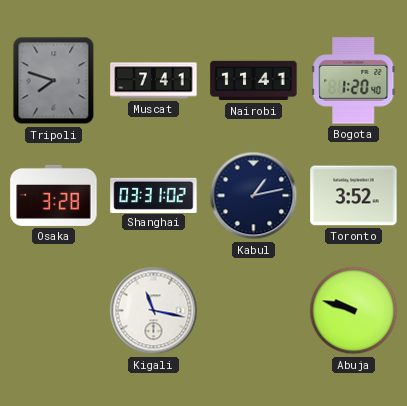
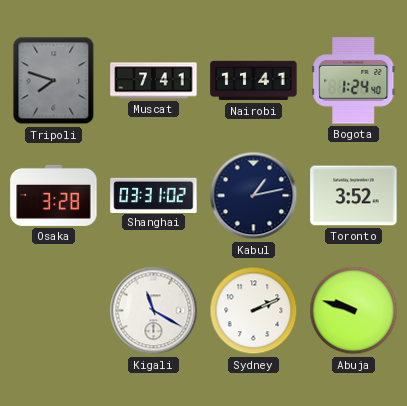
Bogota: 1:20 -> 1:24
Kigali: 11:17 -> 11:20
Sydney: none -> 2:11
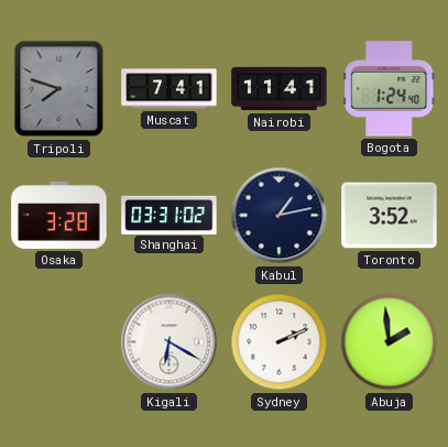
Kigali: 11:20 -> 6:20
Abuja: 9:48 -> 1:59
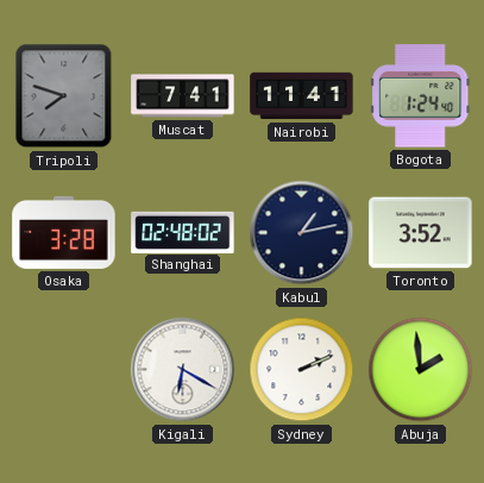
Shanghai: 03:31 -> 02:48
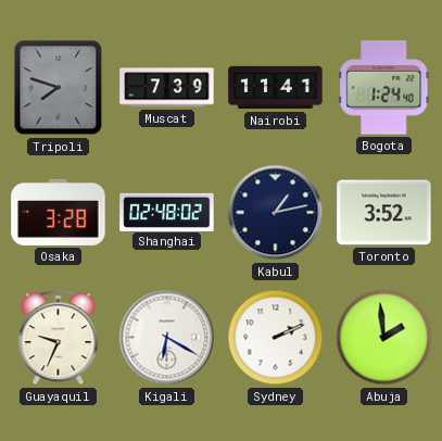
Muscat: 7:41 -> 7:39
Guayaquil: none -> 9:34
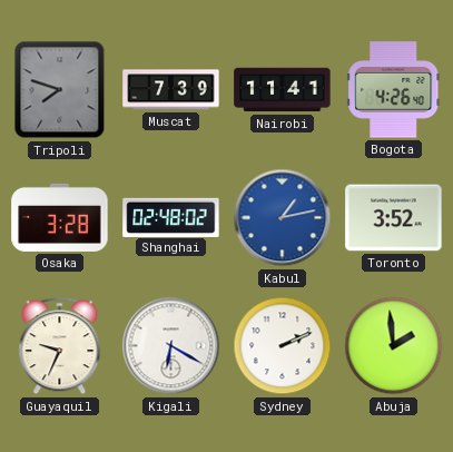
Bogota: 1:24 -> 4:26
Kabul dial: navy -> blue
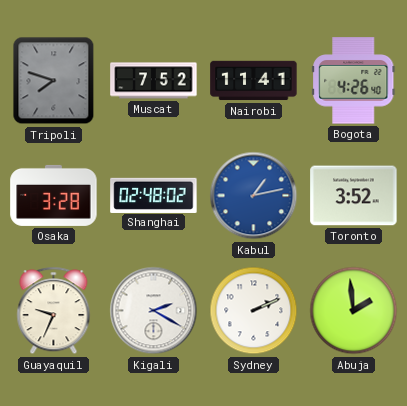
Muscat: 7:39 -> 7:52
Kigali: 6:20 -> 2:20
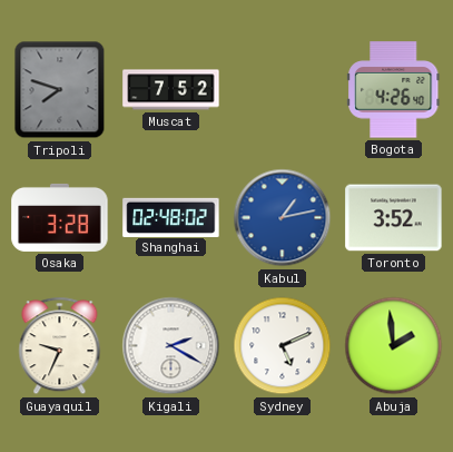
Nairobi: 11:41 -> none
Sydney: 2:11 -> 5:11
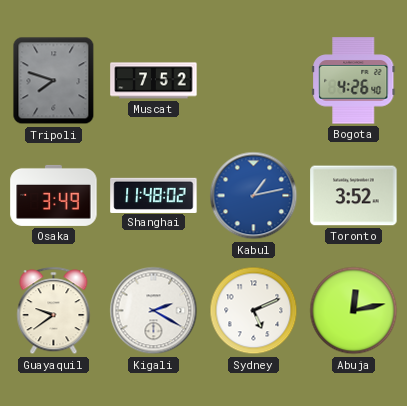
Osaka: 3:28 -> 3:49
Shanghai: 02:48 -> 11:48
Guayaquil: 9:34 -> 9:39
Abuja: 1:59 -> 12:13
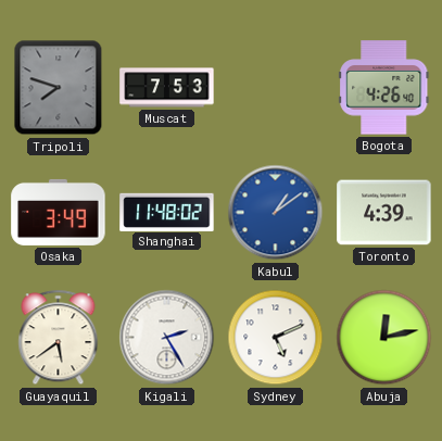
Muscat: 7:52 -> 7:53
Kabul: 1:13 -> 1:09
Toronto: 3:52 -> 4:39
Guayaquil: 9:39 -> 5:39
Kigali: 2:20 -> 2:25
